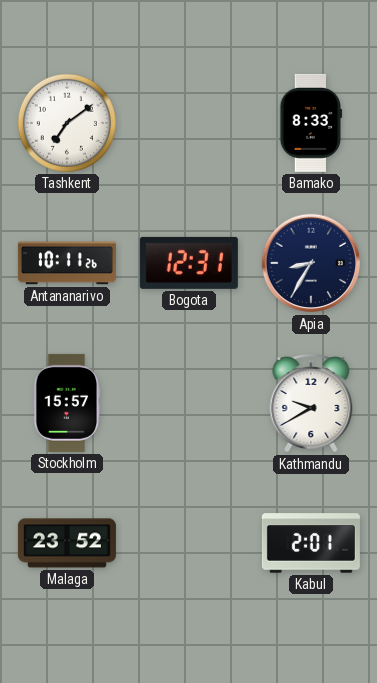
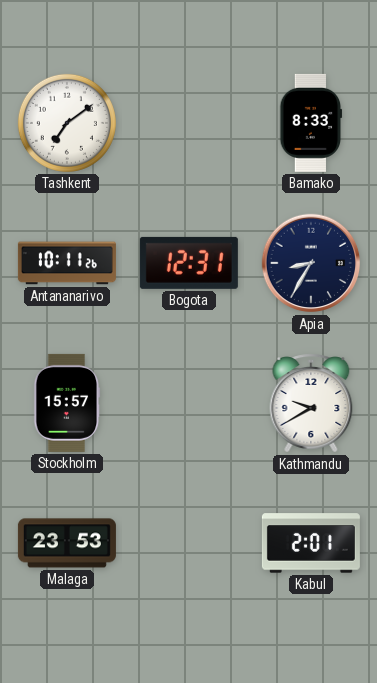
Malaga: 23:52 -> 23:53
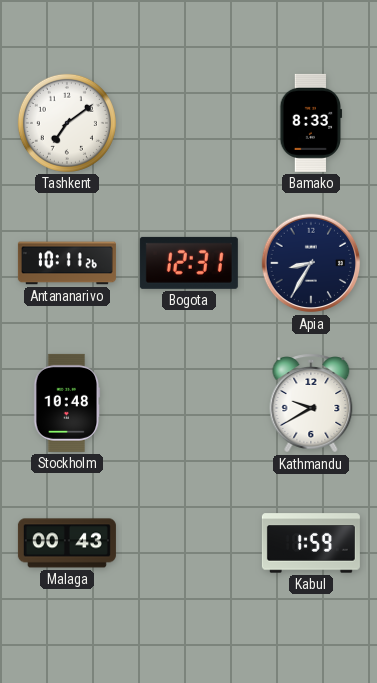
Stockholm: 15:57 -> 10:48
Malaga: 23:53 -> 00:43
Kabul: 2:01 -> 1:59
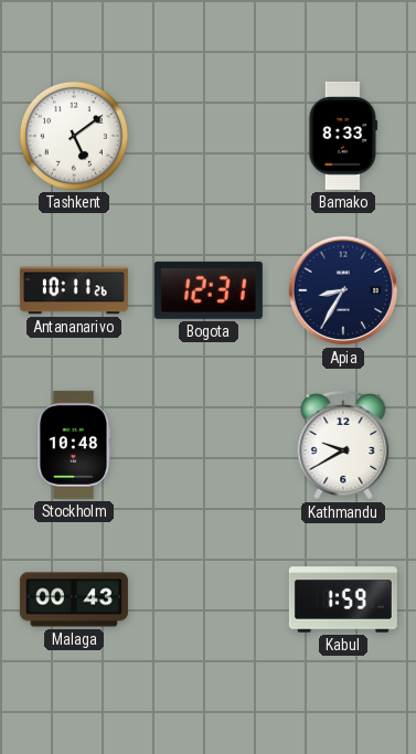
Tashkent: 7:09 -> 5:09
